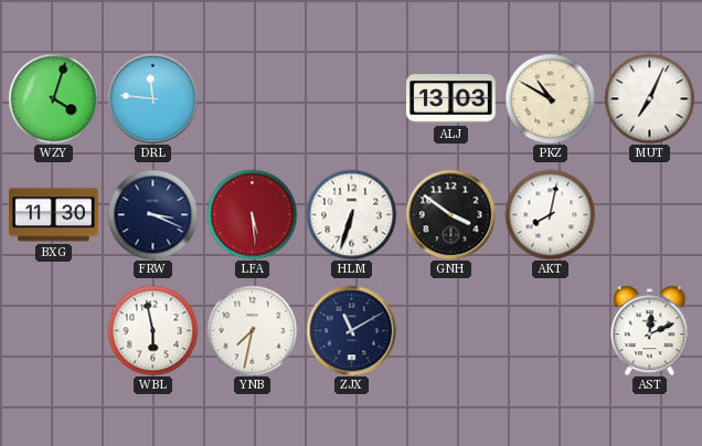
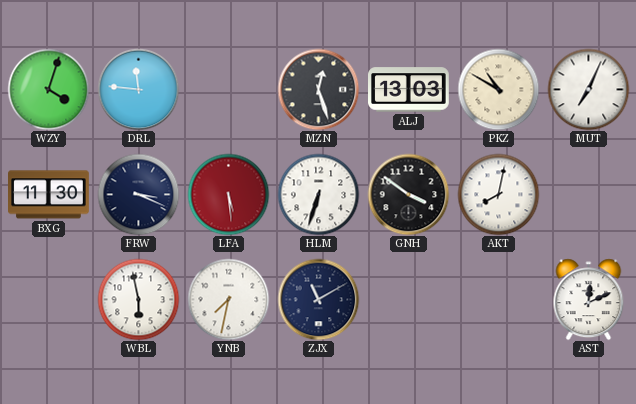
MZN: none -> 12:27
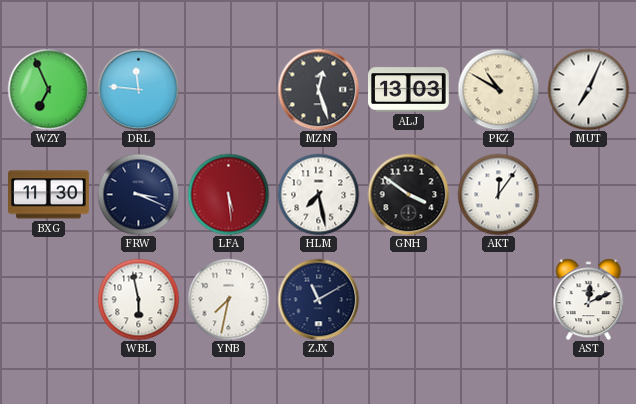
WZY: 4:03 -> 6:56
HLM: 6:33 -> 7:28
AKT: 8:02 -> 12:06
